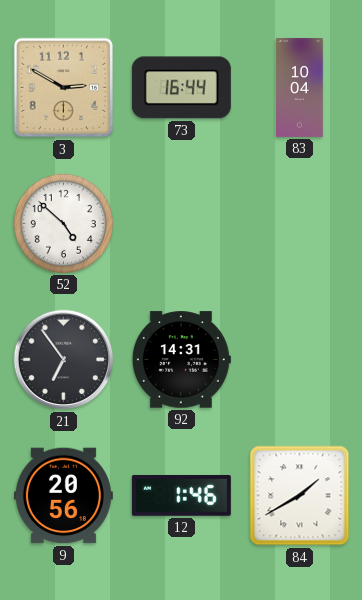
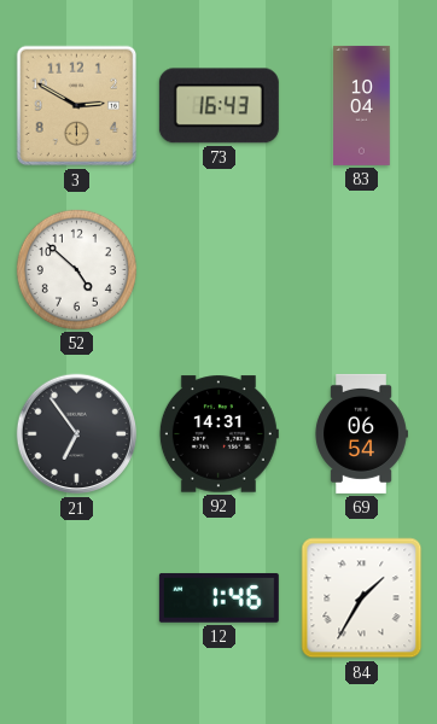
73: 16:44 -> 16:43
69: none -> 06:54
9: 20:56 -> none
84: 1:40 -> 1:35
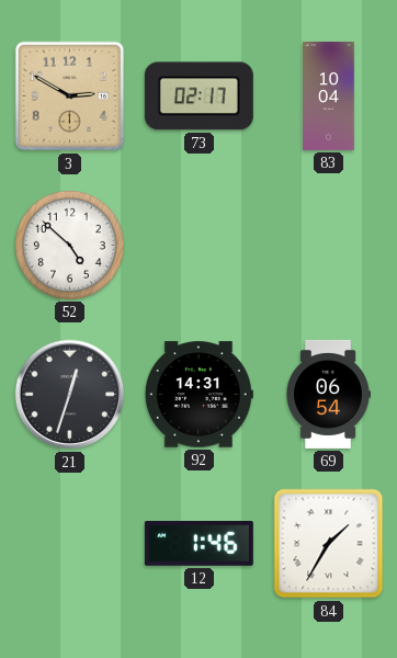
73: 16:43 -> 02:17
21: 6:54 -> 12:33
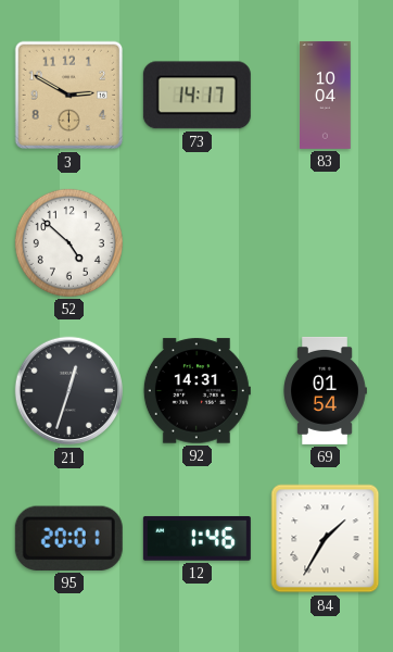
73: 02:17 -> 14:17
69: 06:54 -> 01:54
95: none -> 20:01
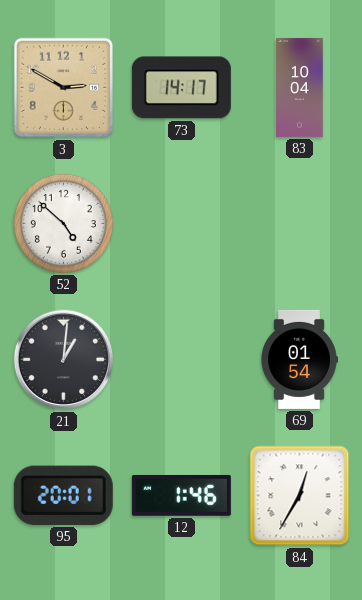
21: 12:33 -> 1:01
92: 14:31 -> none
84: 1:35 -> 12:35
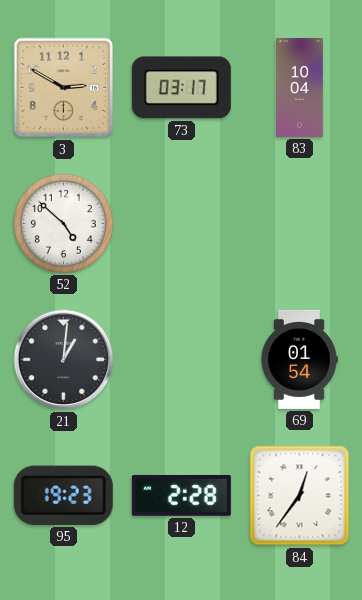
73: 14:17 -> 03:17
95: 20:01 -> 19:23
12: 1:46 -> 2:28
84: 12:35 -> 12:36
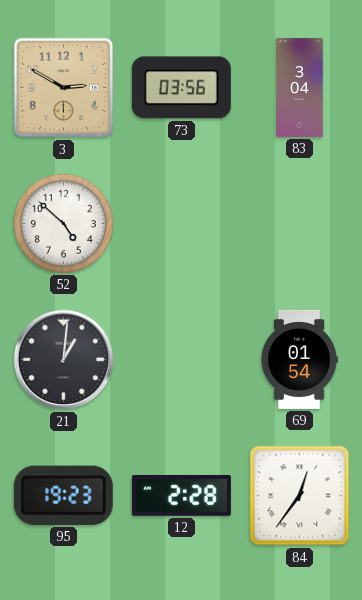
73: 03:17 -> 03:56
83: 10:04 -> 3:04
